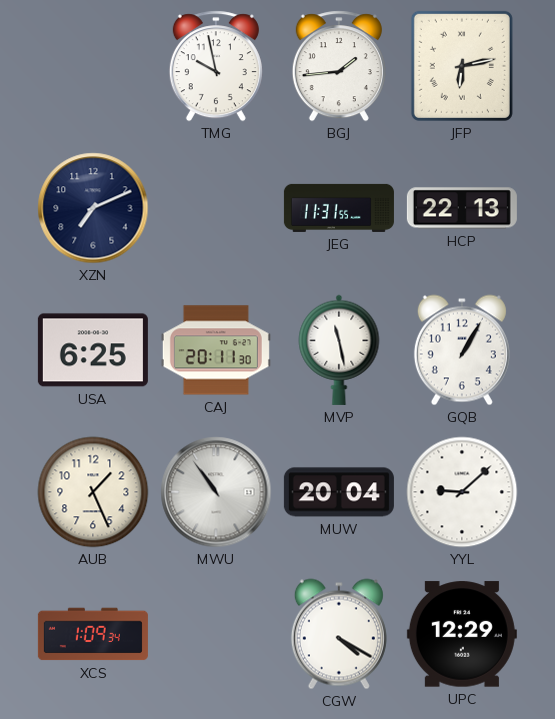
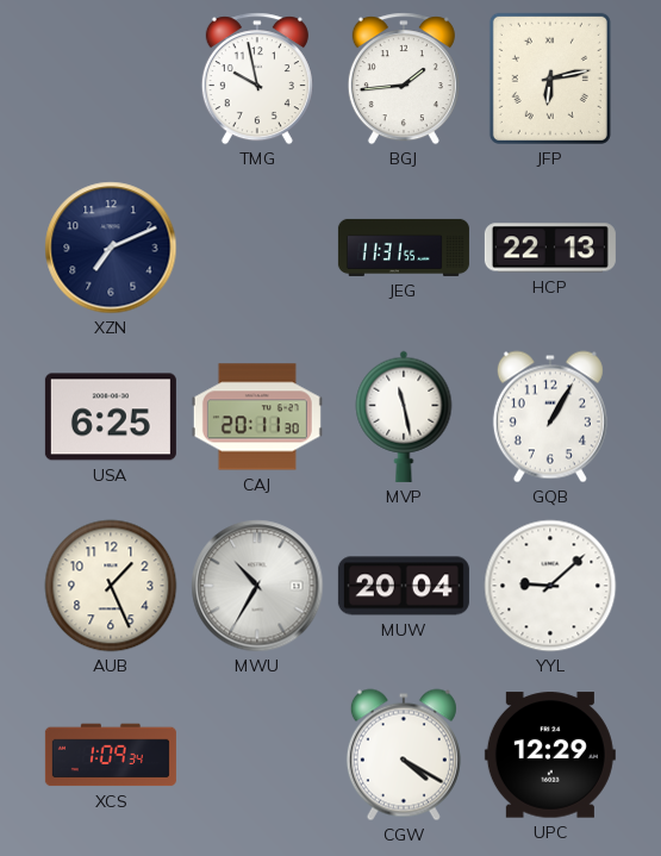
MWU: 10:54 -> 10:35
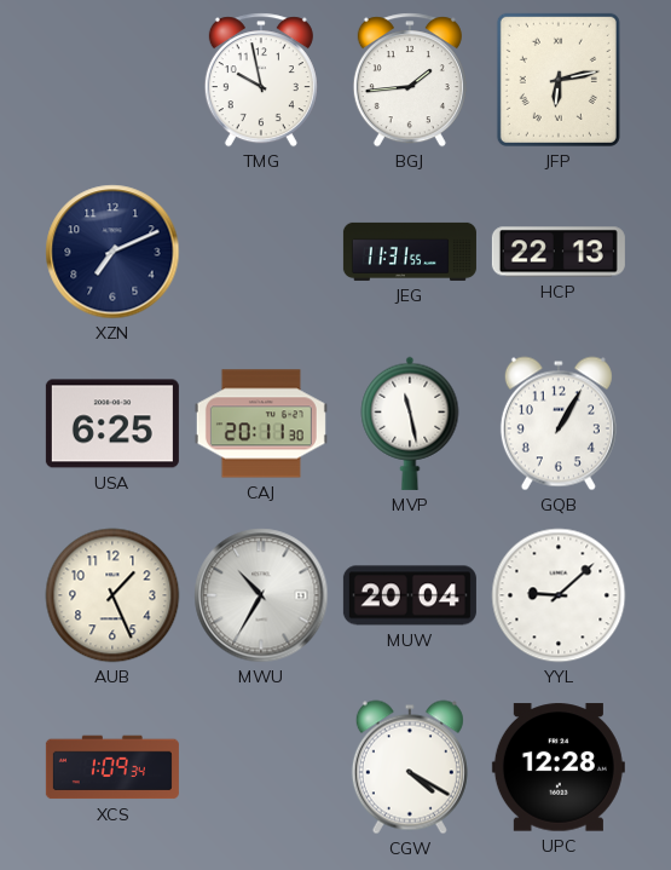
UPC: 12:29 -> 12:28
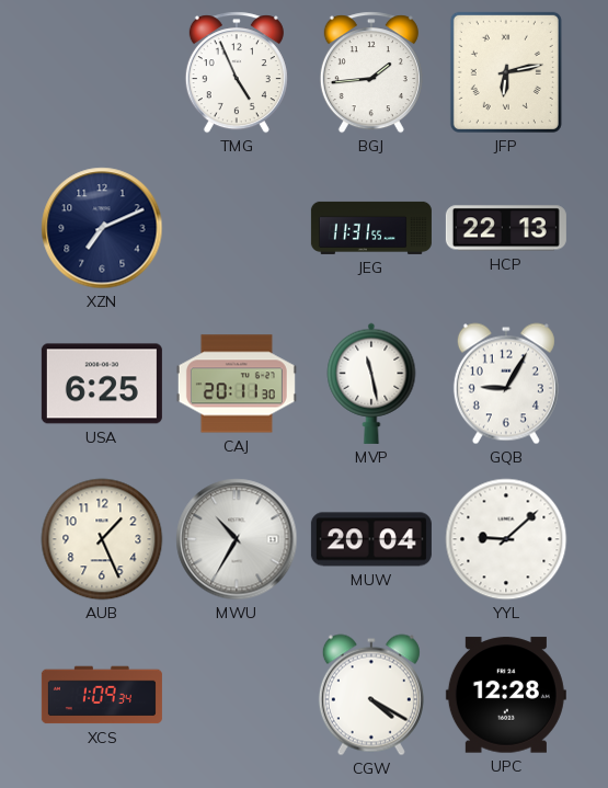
TMG: 9:58 -> 4:56
GQB: 1:05 -> 9:05
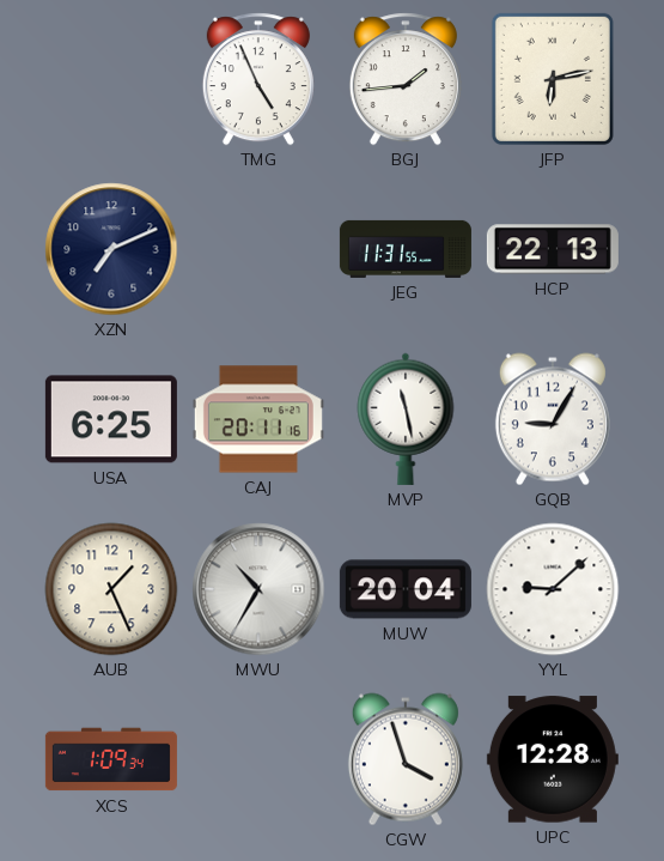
CAJ: 20:11:30 -> 20:11:16
CGW: 4:20 -> 3:57
